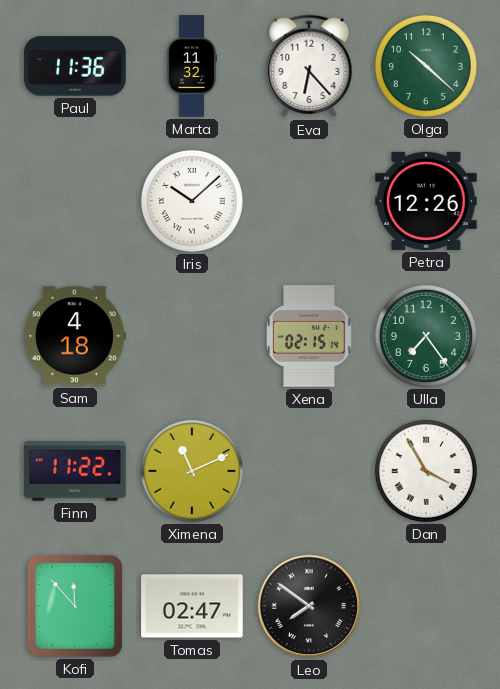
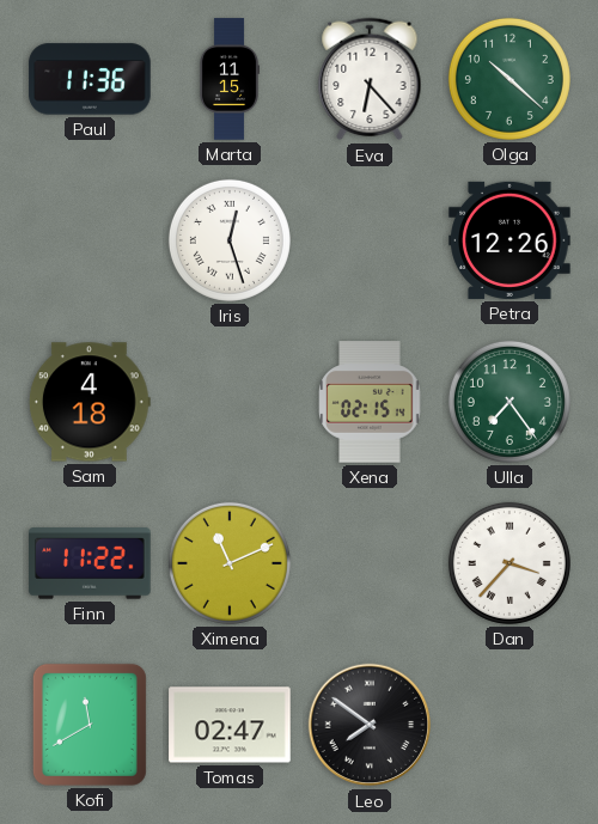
Marta: 11:32 -> 11:15
Iris: 10:08 -> 12:27
Dan: 3:55 -> 3:37
Kofi: 11:53 -> 11:40
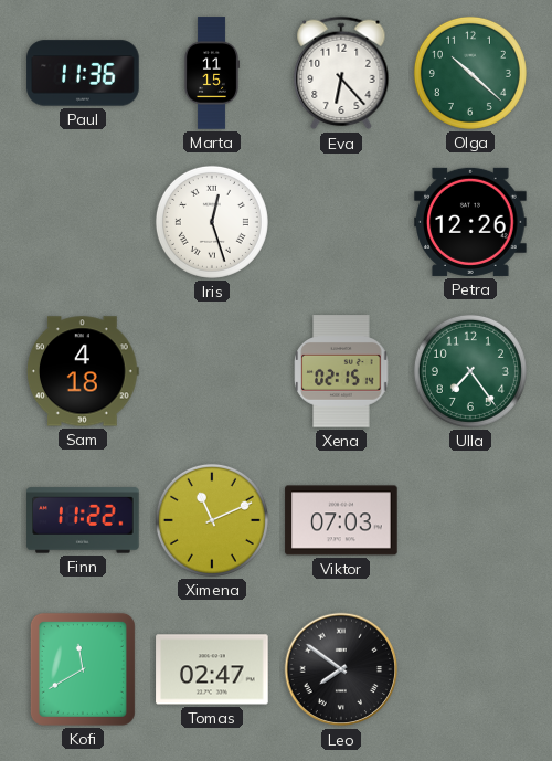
Viktor: none -> 07:03
Dan: 3:37 -> none
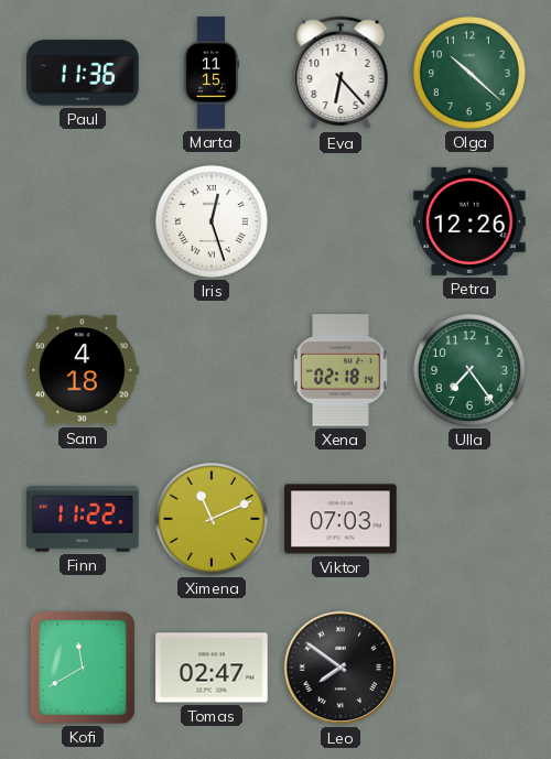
Xena: 02:15 -> 02:18
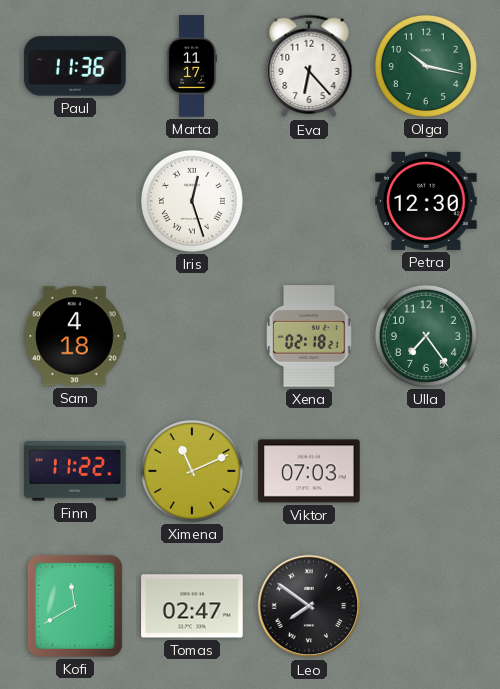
Marta: 11:15 -> 11:17
Olga: 10:22 -> 10:17
Petra: 12:26 -> 12:30
Xena: 02:18:14 -> 02:18:21
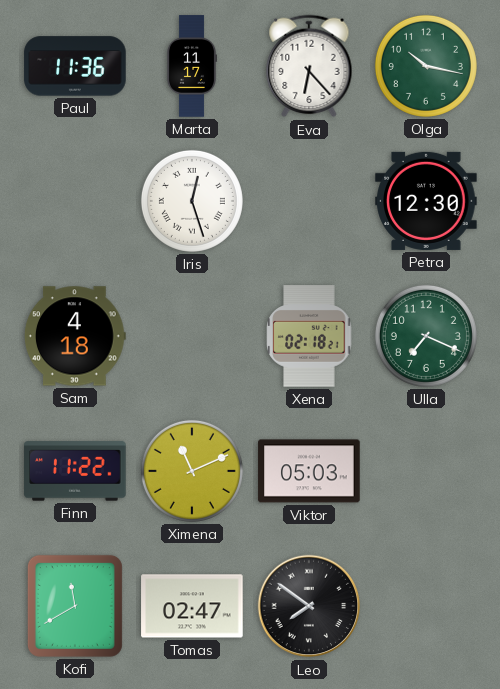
Ulla: 7:24 -> 7:19
Viktor: 07:03 -> 05:03
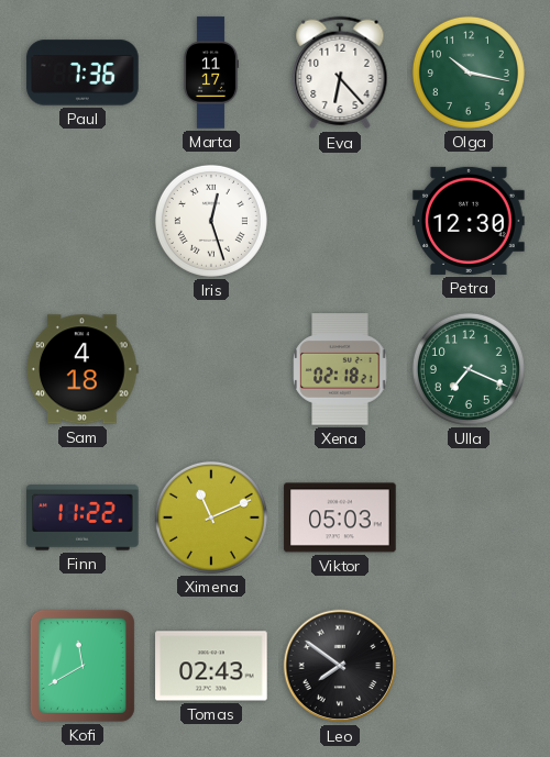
Paul: 11:36 -> 7:36
Tomas: 02:47 -> 02:43
